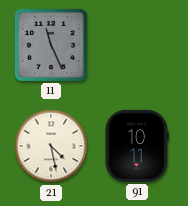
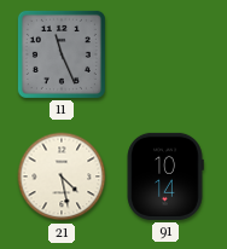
91: 10:11 -> 10:14
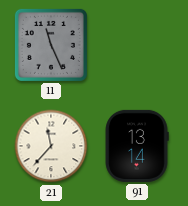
21: 4:28 -> 11:37
91: 10:14 -> 13:14
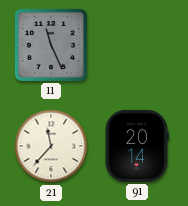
91: 13:14 -> 20:14
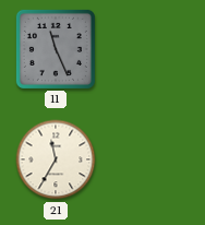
21: 11:37 -> 11:35
91: 20:14 -> none
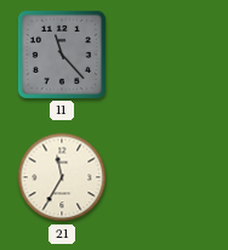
11: 11:26 -> 11:23
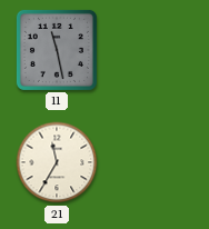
11: 11:23 -> 11:28
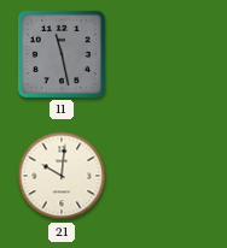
21: 11:35 -> 10:01
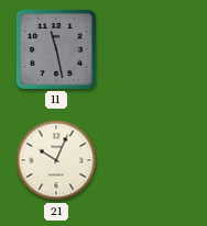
21: 10:01 -> 10:04
